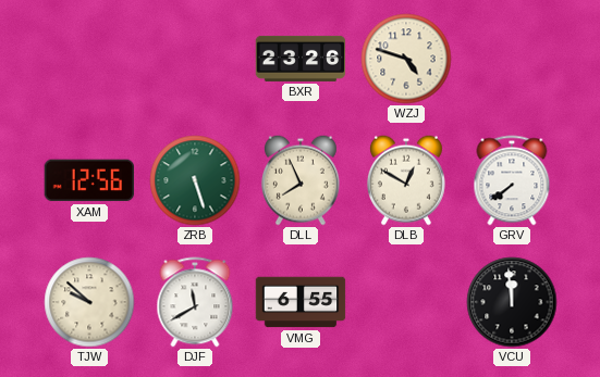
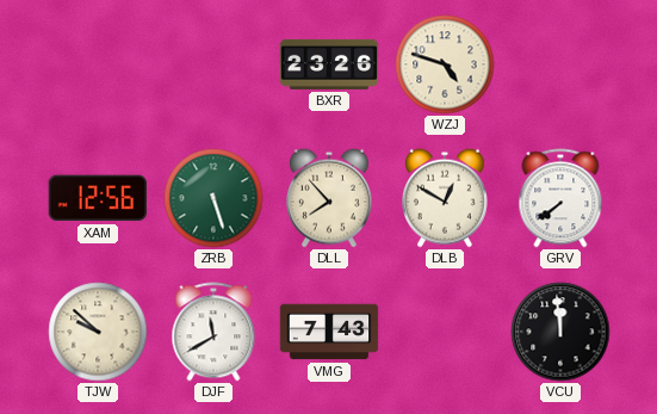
DLL: 7:56 -> 7:53
VMG: 6:55 -> 7:43
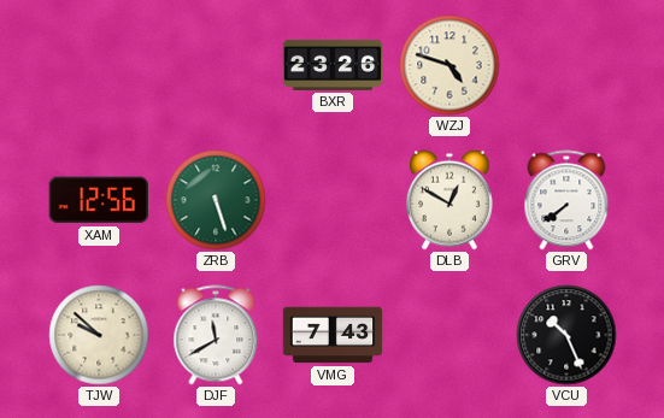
DLL: 7:53 -> none
VCU: 11:59 -> 10:26
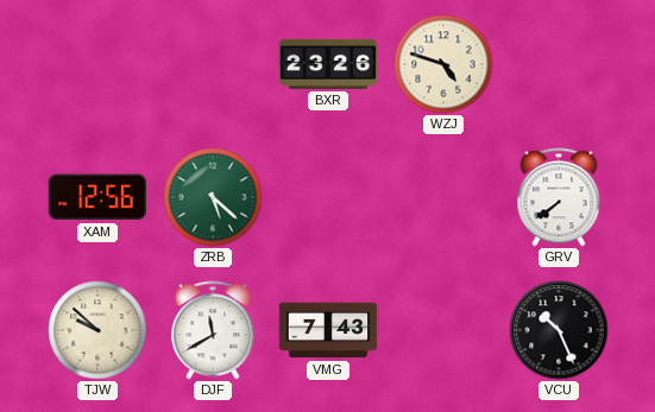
ZRB: 5:27 -> 5:22
DLB: 12:50 -> none
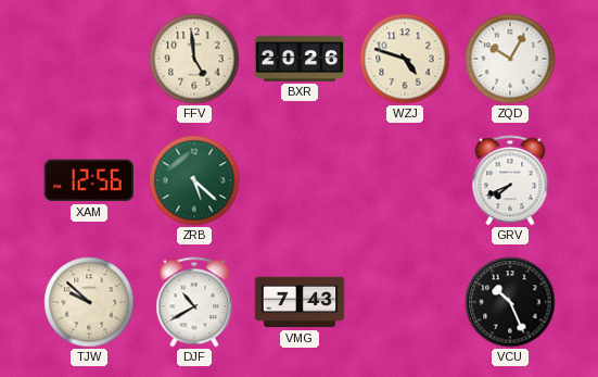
FFV: none -> 4:59
BXR: 23:26 -> 20:26
ZQD: none -> 10:05
GRV: 7:39 -> 7:41
DJF: 11:40 -> 10:40
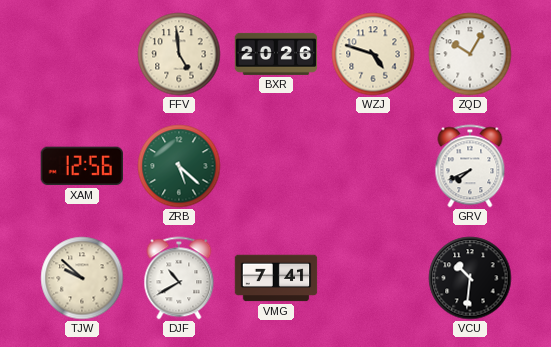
VMG: 7:43 -> 7:41
VCU: 10:26 -> 10:31
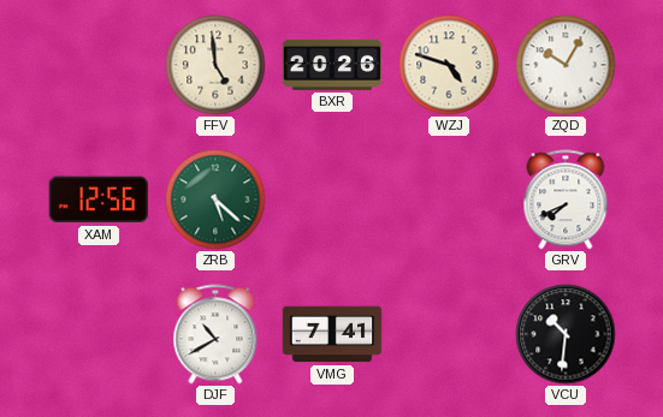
TJW: 9:52 -> none
